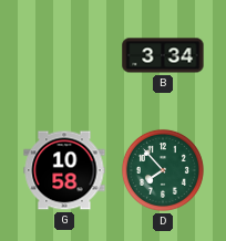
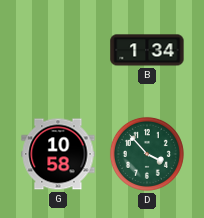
B: 3:34 -> 1:34
D: 7:53 -> 3:53
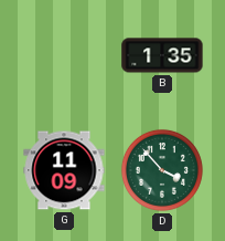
B: 1:34 -> 1:35
G: 10:58 -> 11:09
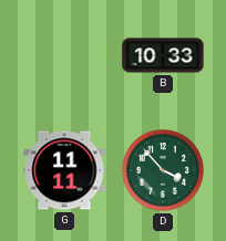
B: 1:35 -> 10:33
G: 11:09 -> 11:11
